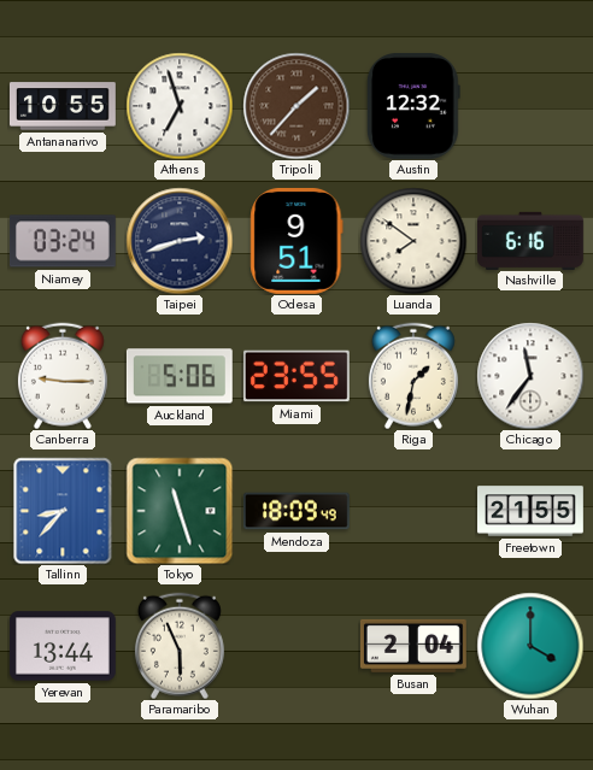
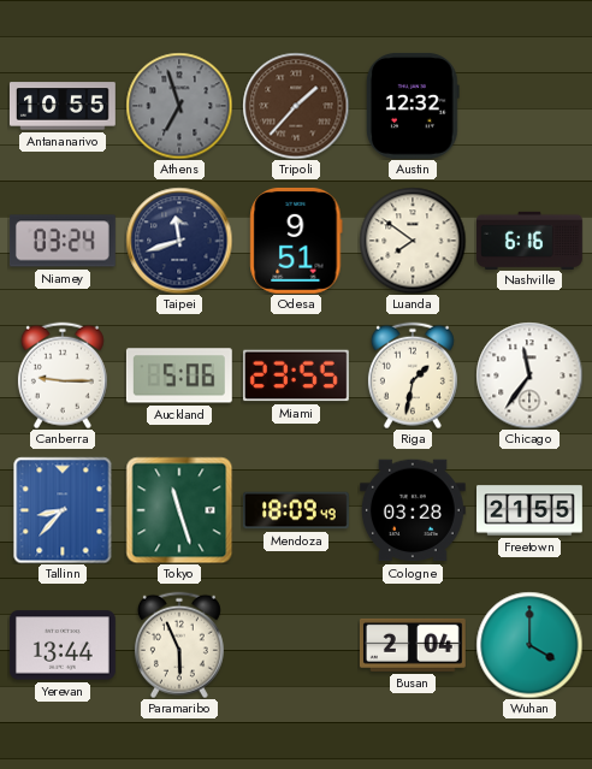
Athens dial: white -> grey
Taipei: 2:42 -> 11:42
Cologne: none -> 03:28
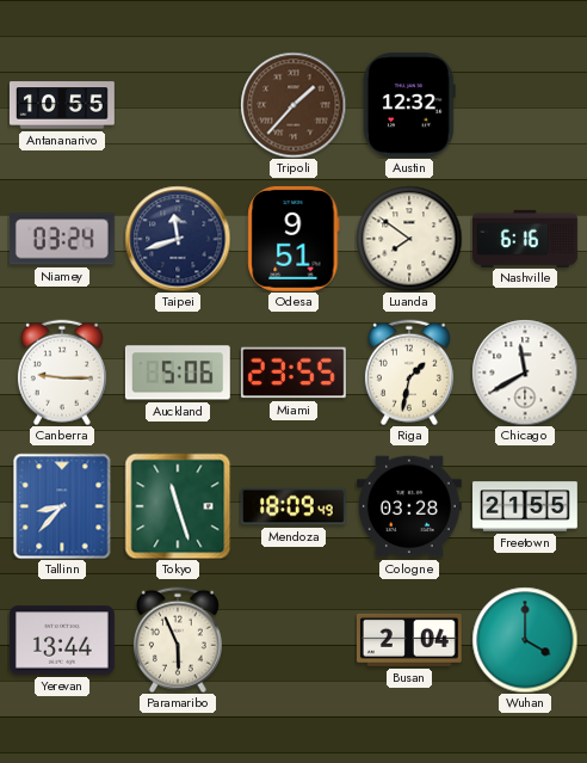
Athens: 6:57 -> none
Chicago: 11:36 -> 11:40
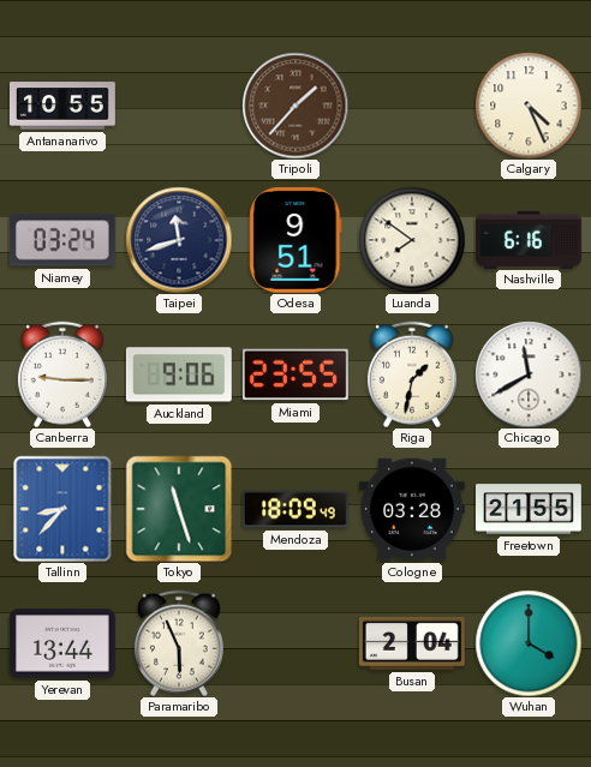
Austin: 12:32 -> none
Calgary: none -> 4:26
Auckland: 5:06 -> 9:06
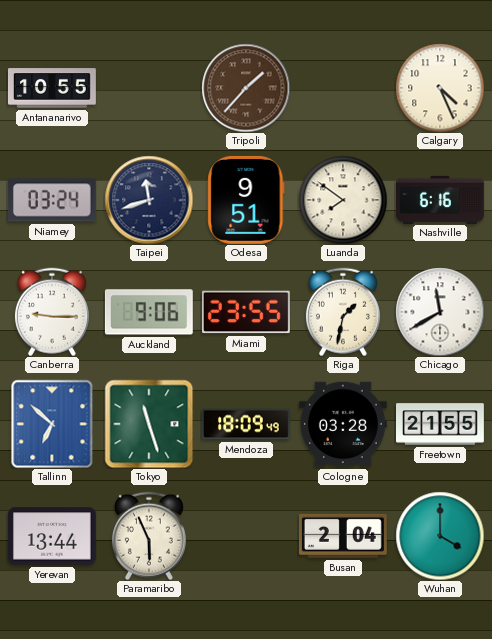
Tallinn: 8:37 -> 6:52
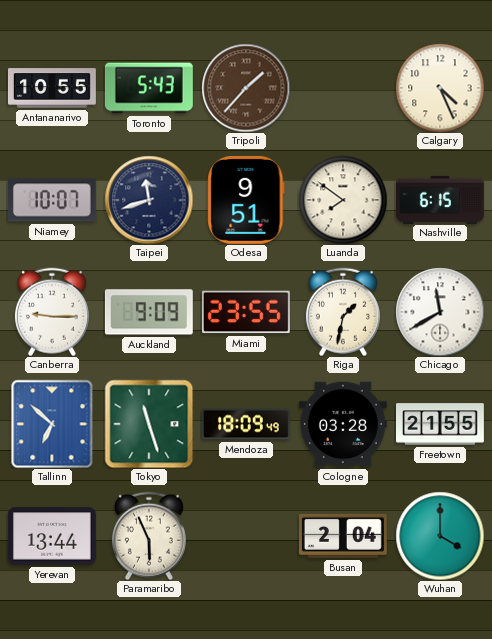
Toronto: none -> 5:43
Niamey: 03:24 -> 10:07
Nashville: 6:16 -> 6:15
Auckland: 9:06 -> 9:09
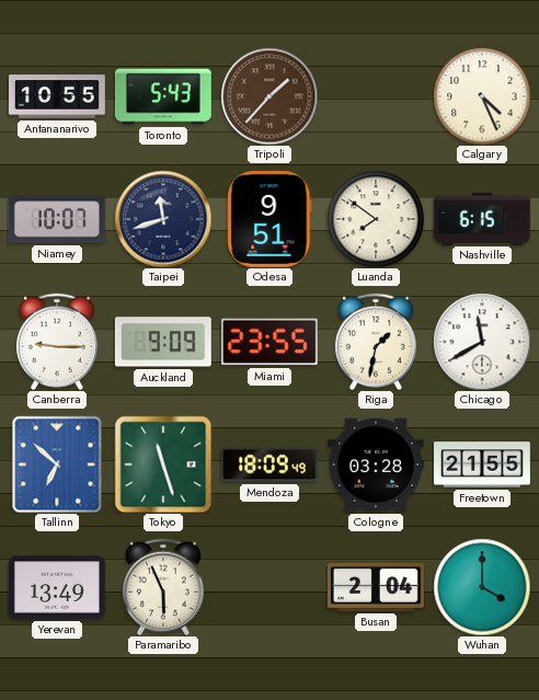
Yerevan: 13:44 -> 13:49
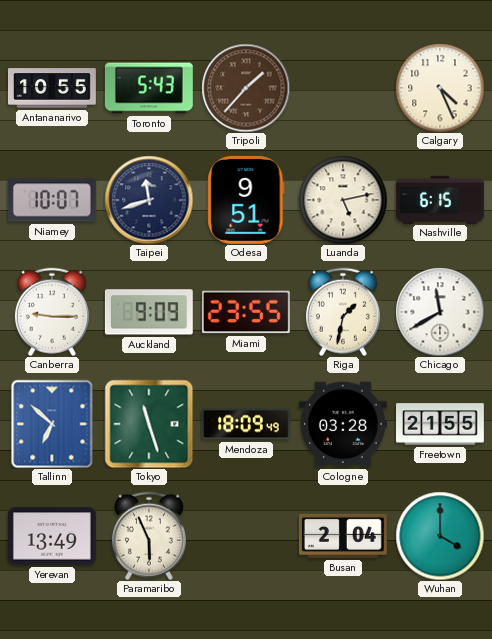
Luanda: 7:51 -> 5:13
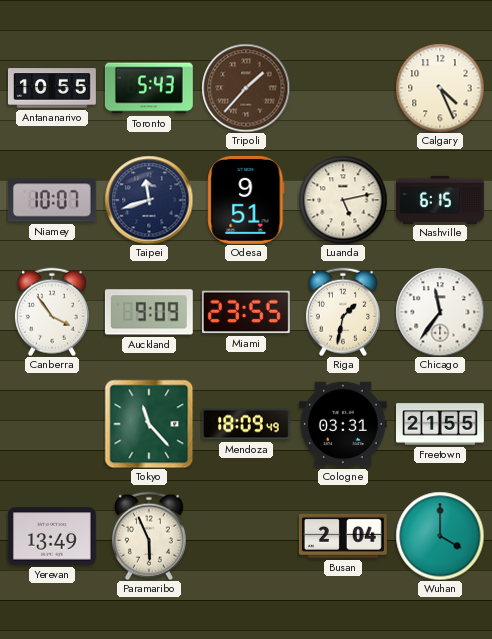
Canberra: 9:15 -> 3:54
Chicago: 11:40 -> 11:36
Tallinn: 6:52 -> none
Tokyo: 11:27 -> 11:23
Cologne: 03:28 -> 03:31
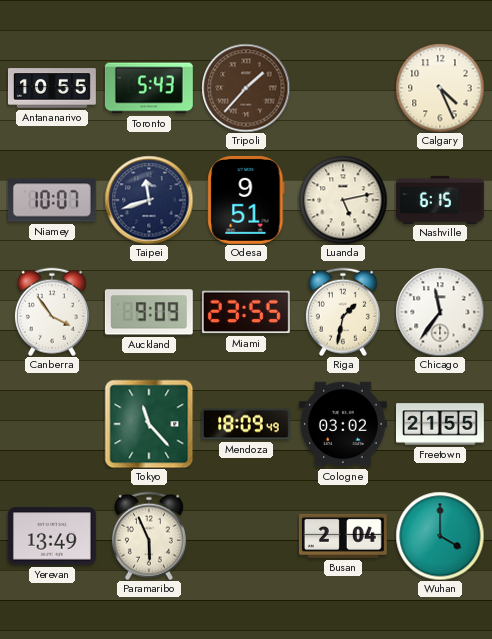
Cologne: 03:31 -> 03:02
